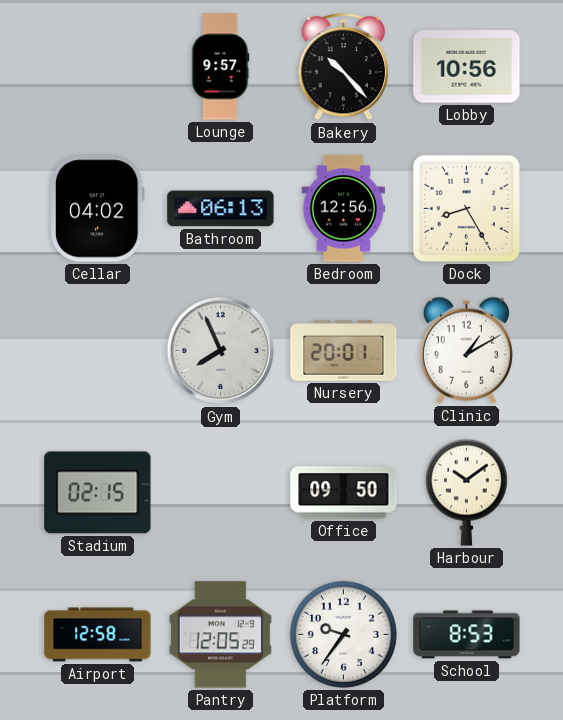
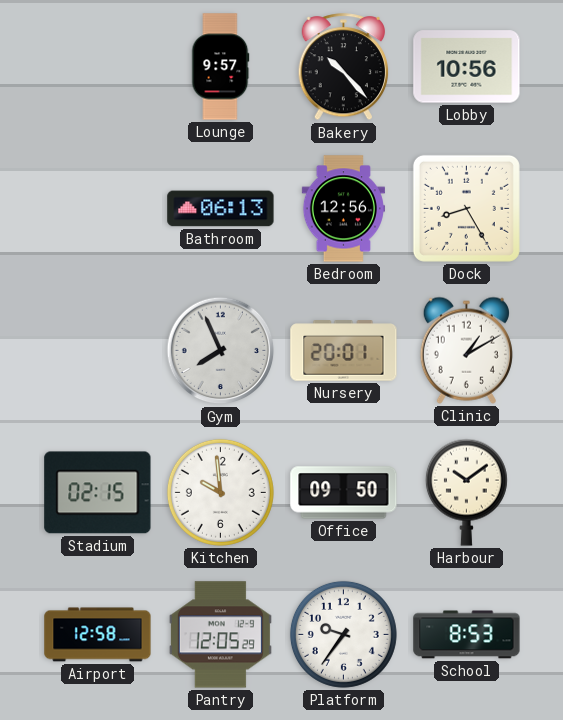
Cellar: 04:02 -> none
Kitchen: none -> 9:59
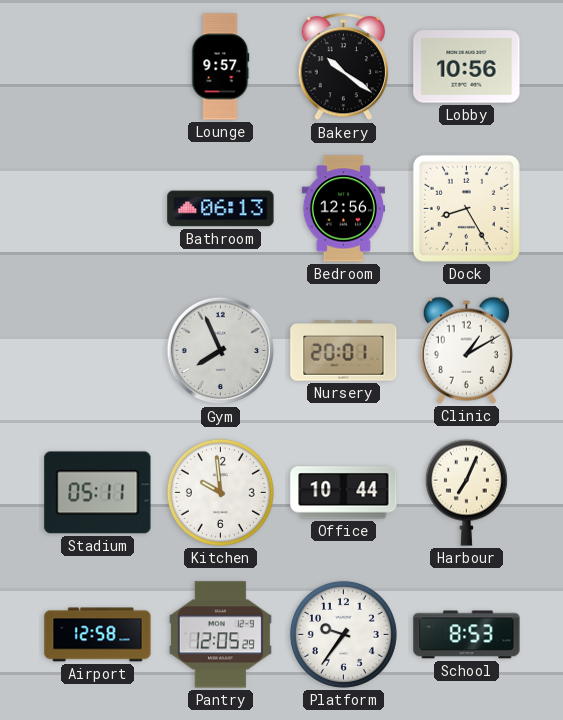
Bakery: 10:23 -> 10:21
Stadium: 02:15 -> 05:11
Office: 09:50 -> 10:44
Harbour: 10:09 -> 7:04
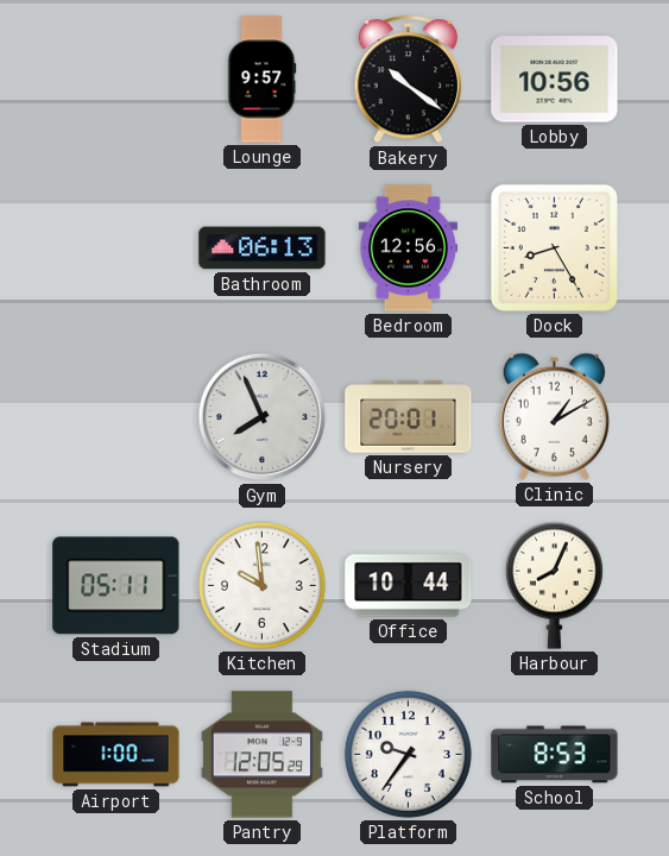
Harbour: 7:04 -> 8:04
Airport: 12:58 -> 1:00
